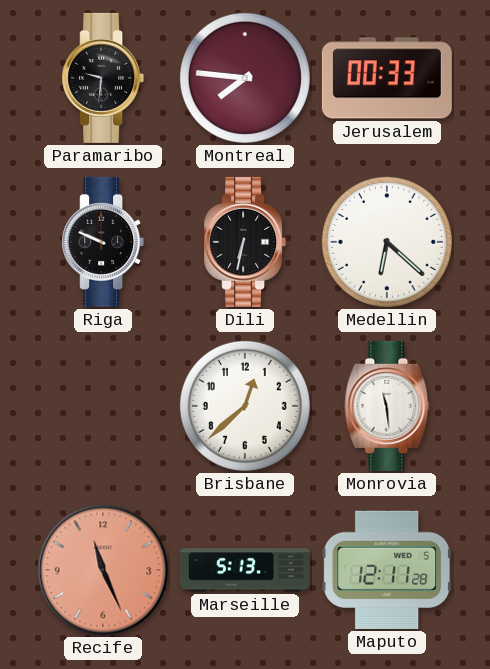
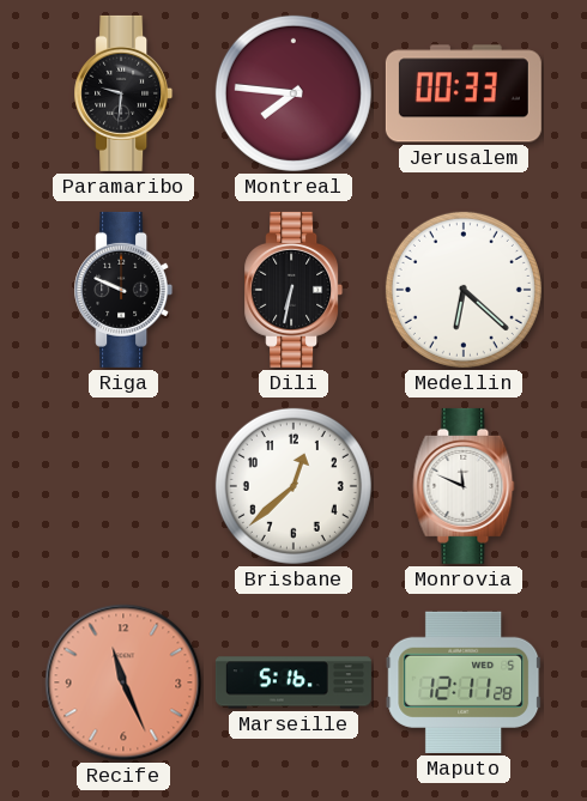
Monrovia: 11:29 -> 11:49
Marseille: 5:13 -> 5:16
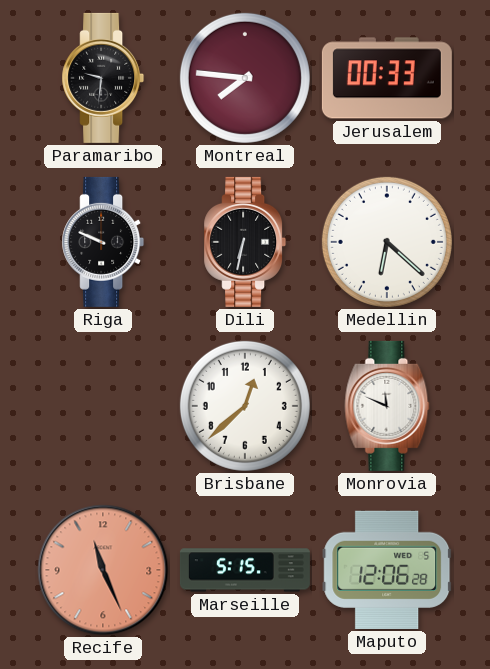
Marseille: 5:16 -> 5:15
Maputo: 12:11 -> 12:06
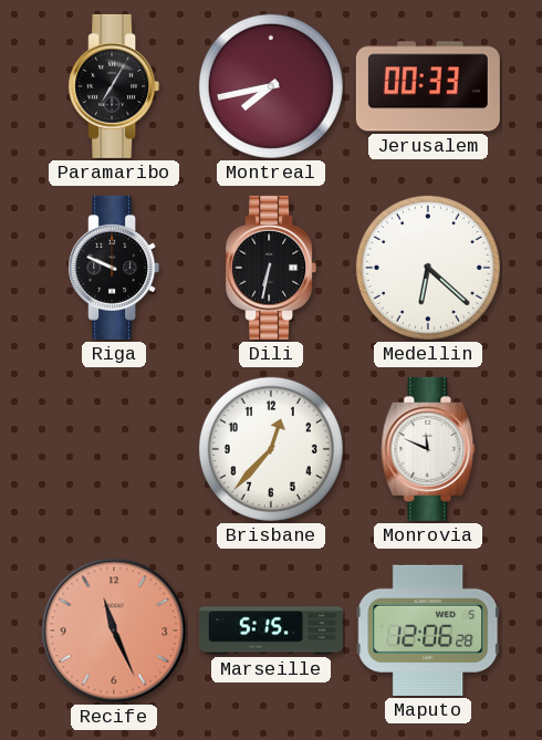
Paramaribo: 9:31 -> 7:05
Montreal: 7:46 -> 7:43
Brisbane: 12:38 -> 12:37
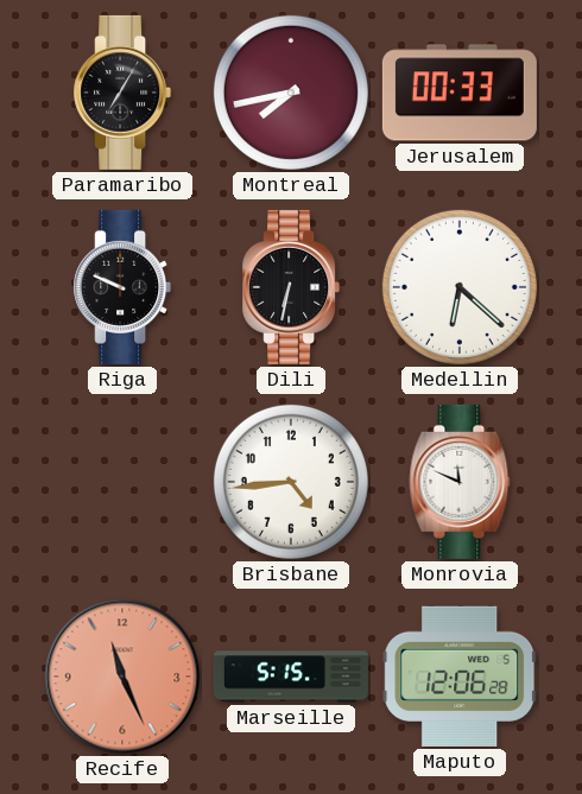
Brisbane: 12:37 -> 4:44
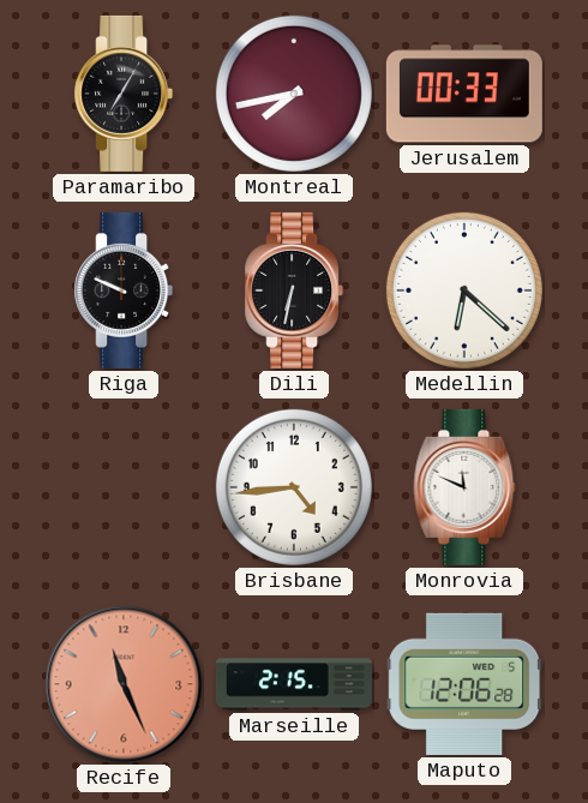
Marseille: 5:15 -> 2:15
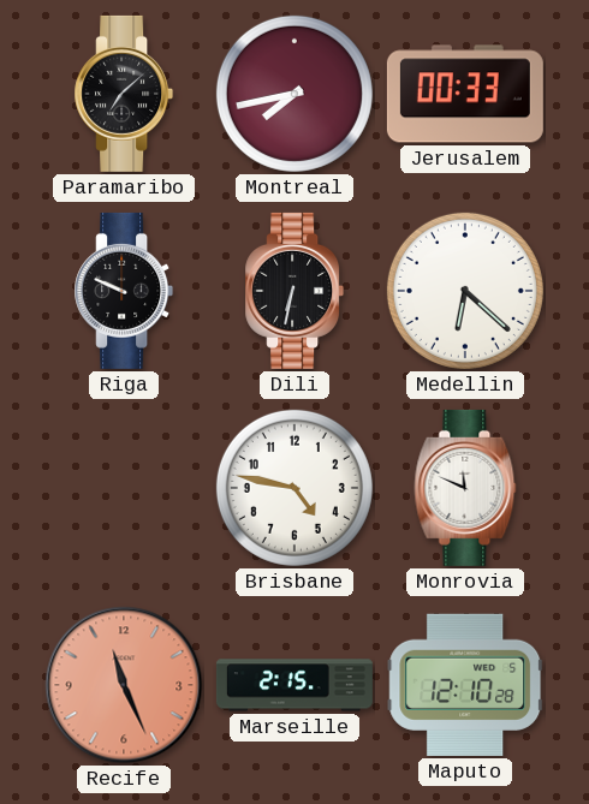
Paramaribo: 7:05 -> 7:08
Brisbane: 4:44 -> 4:47
Maputo: 12:06 -> 12:10
